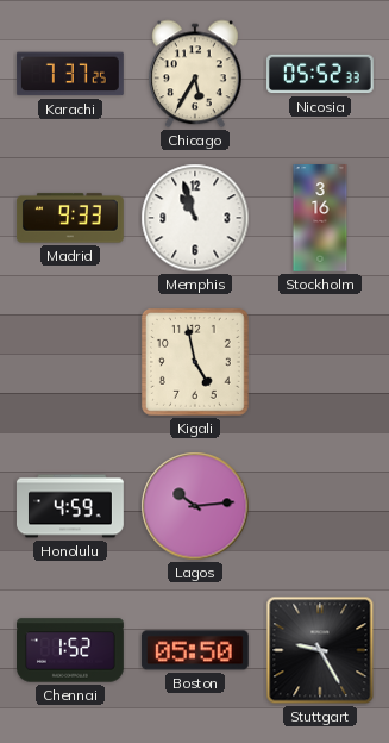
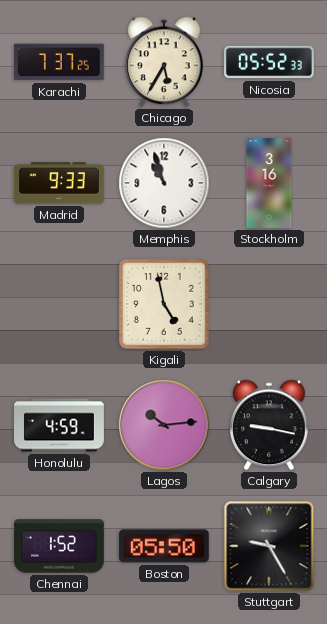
Calgary: none -> 9:17
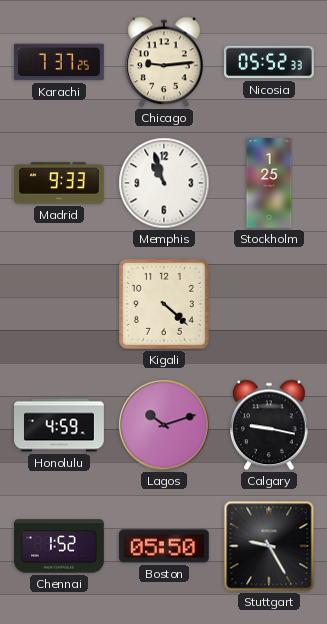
Chicago: 5:35 -> 9:14
Stockholm: 3:16 -> 1:25
Kigali: 4:58 -> 4:22
Lagos: 10:14 -> 10:12
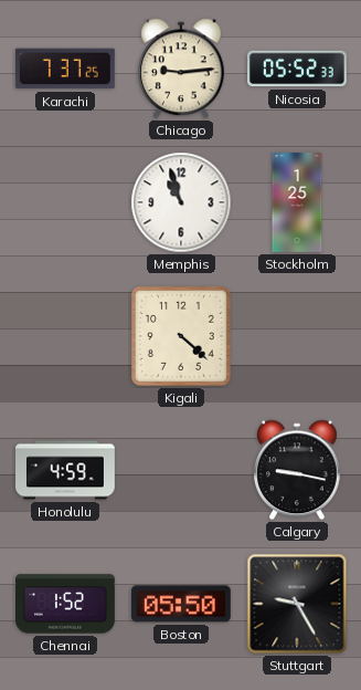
Madrid: 9:33 -> none
Lagos: 10:12 -> none
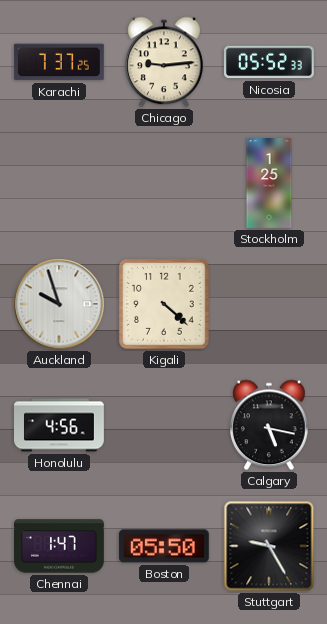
Memphis: 10:57 -> none
Auckland: none -> 9:57
Honolulu: 4:59 -> 4:56
Calgary: 9:17 -> 5:17
Chennai: 1:52 -> 1:47
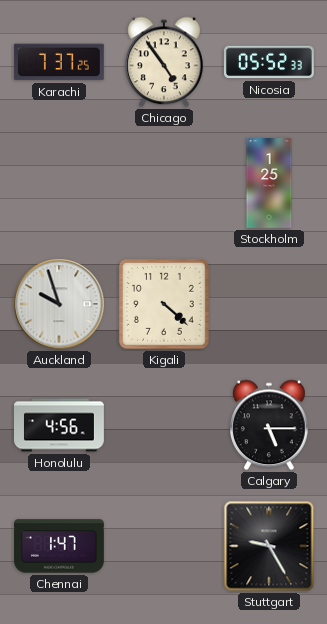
Chicago: 9:14 -> 4:54
Calgary: 5:17 -> 5:15
Boston: 05:50 -> none
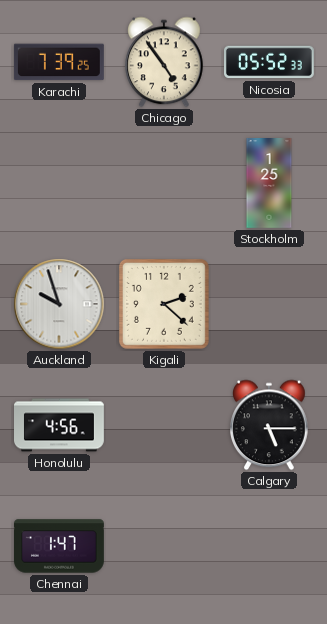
Karachi: 7:37 -> 7:39
Kigali: 4:22 -> 2:22
Stuttgart: 9:25 -> none
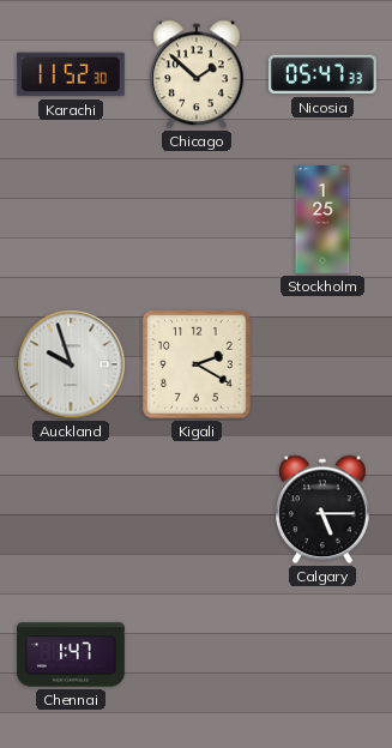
Karachi: 7:39 -> 11:52
Chicago: 4:54 -> 1:52
Nicosia: 05:52 -> 05:47
Kigali: 2:22 -> 2:20
Honolulu: 4:56 -> none
